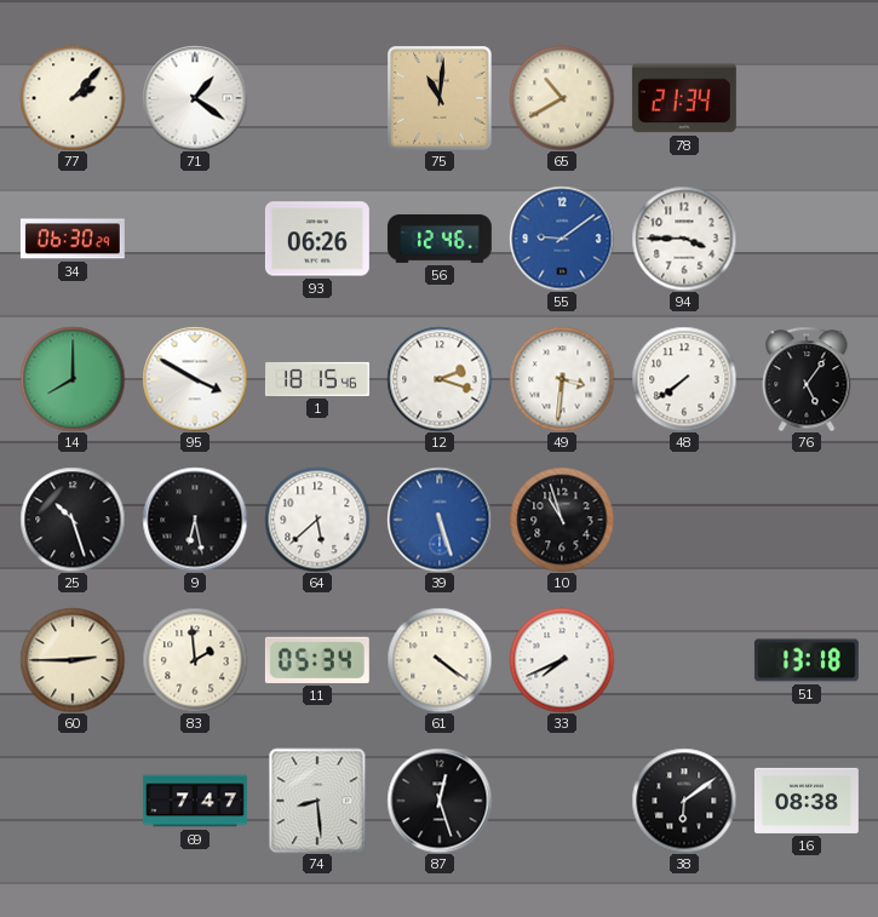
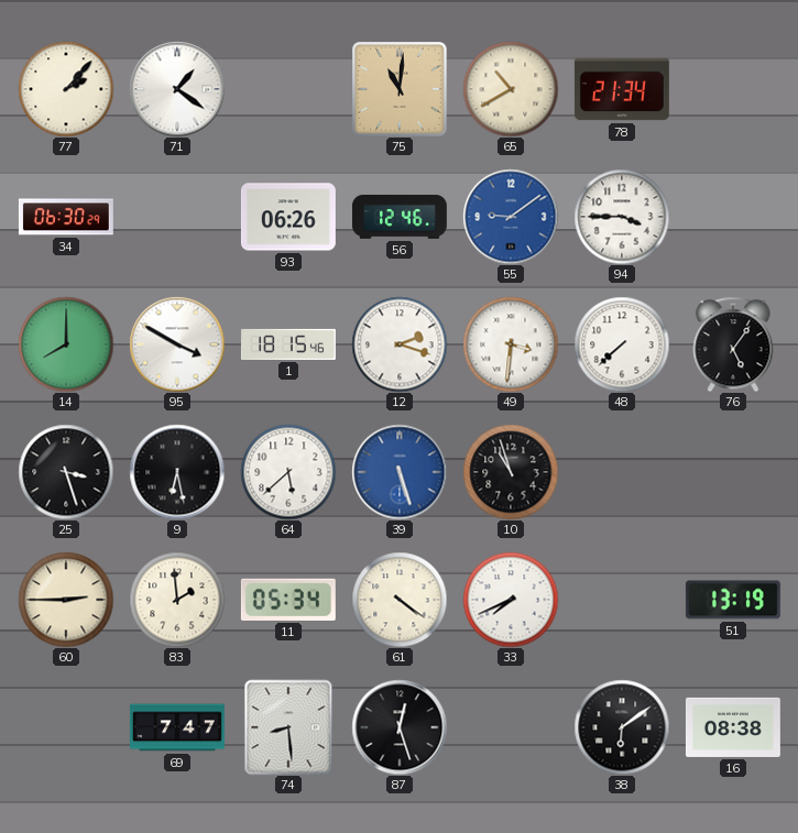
48: 7:39 -> 7:38
25: 10:27 -> 3:27
51: 13:18 -> 13:19
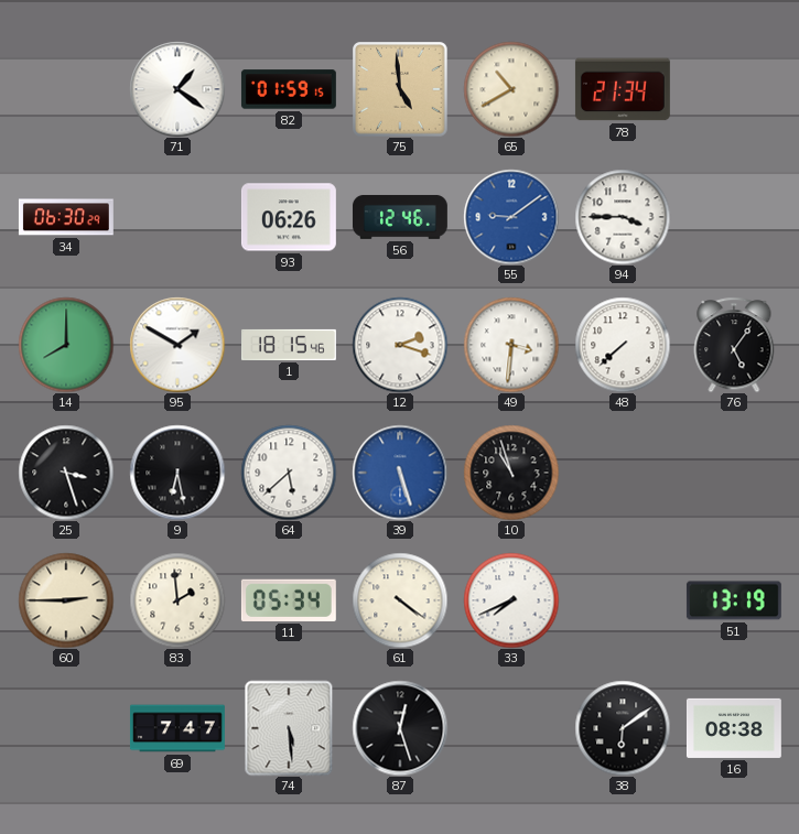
77: 2:07 -> none
82: none -> 01:59
75: 11:01 -> 4:59
95: 3:50 -> 1:50
74: 8:29 -> 5:29
